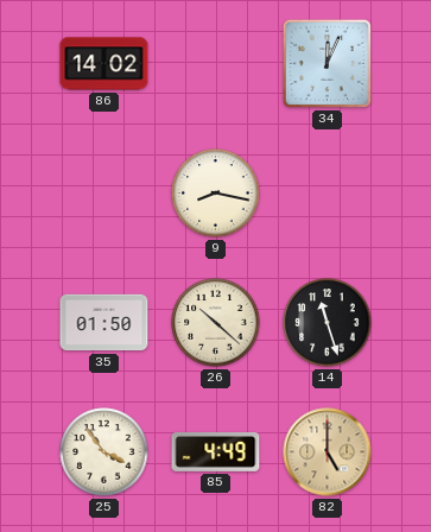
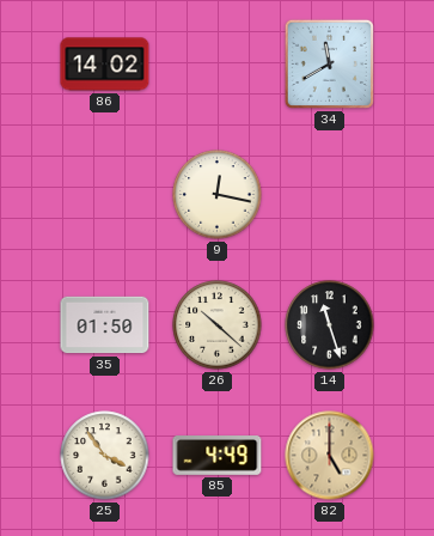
34: 12:04 -> 11:40
9: 8:17 -> 12:17
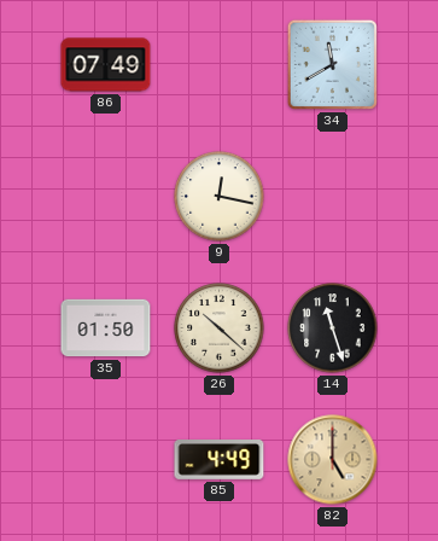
86: 14:02 -> 07:49
25: 3:54 -> none
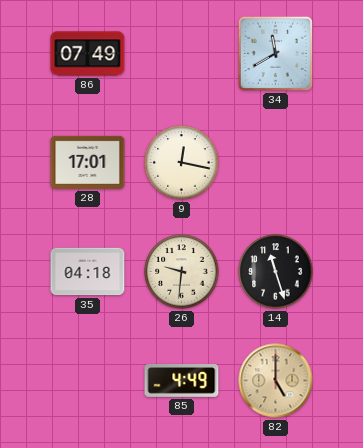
28: none -> 17:01
35: 01:50 -> 04:18
26: 10:22 -> 9:31
